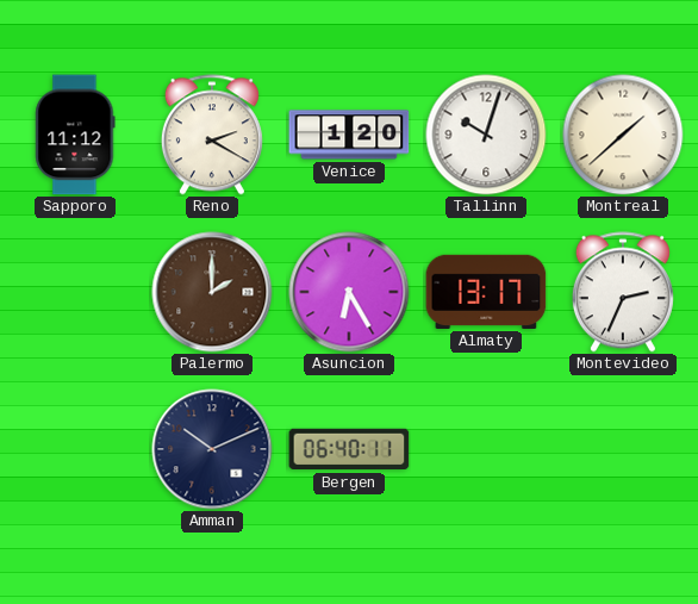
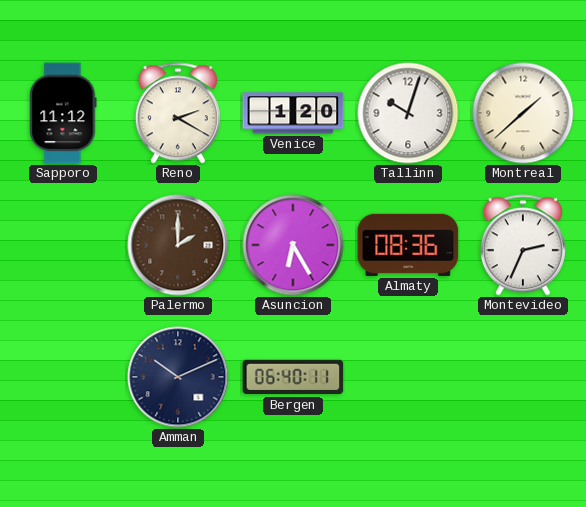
Almaty: 13:17 -> 08:36
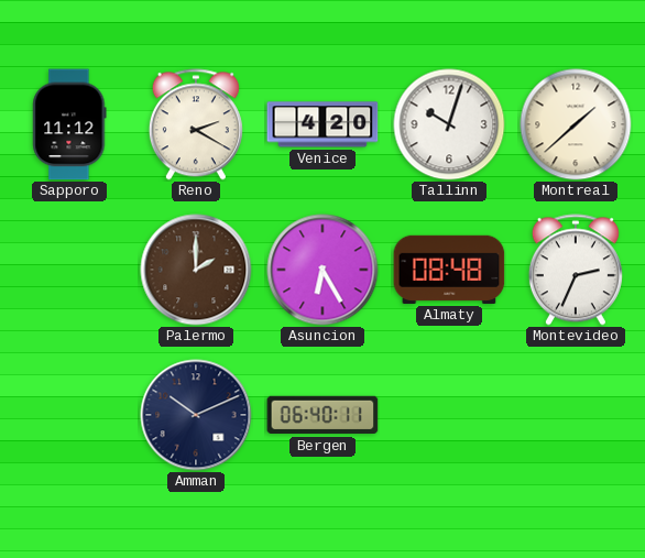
Venice: 1:20 -> 4:20
Almaty: 08:36 -> 08:48
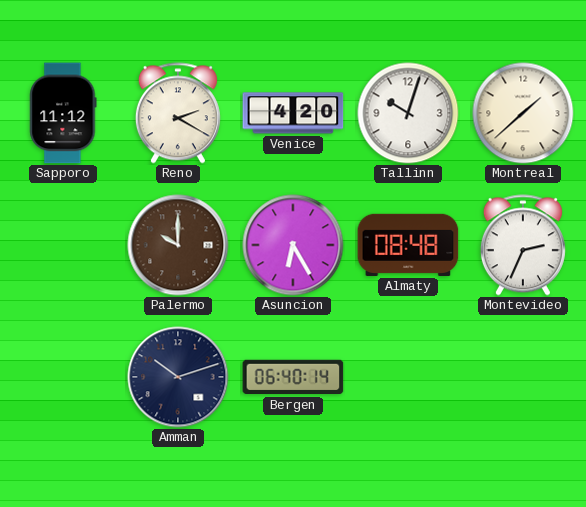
Palermo: 2:00 -> 10:00
Amman: 10:11 -> 10:12
Bergen: 06:40:11 -> 06:40:14
